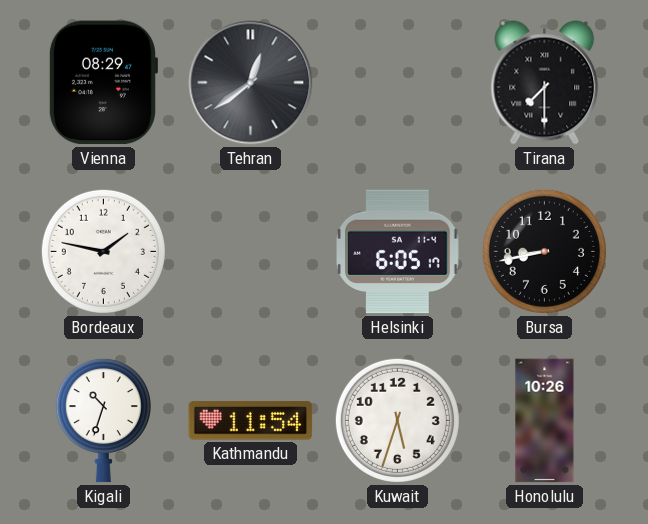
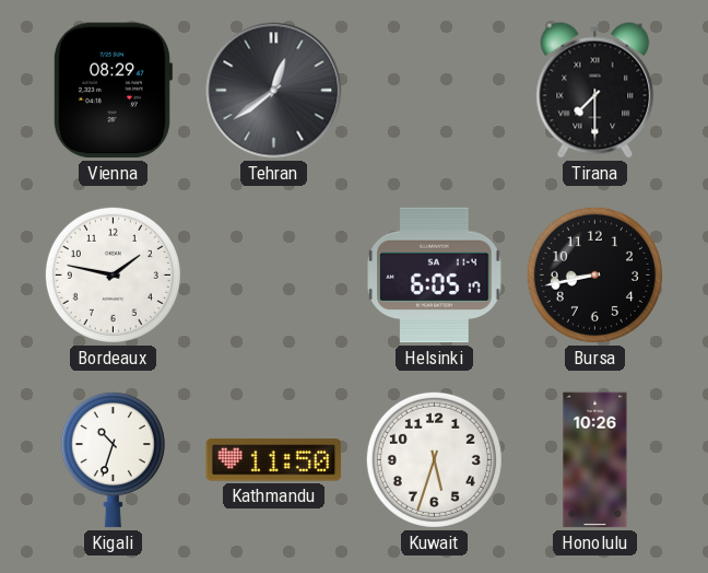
Kathmandu: 11:54 -> 11:50
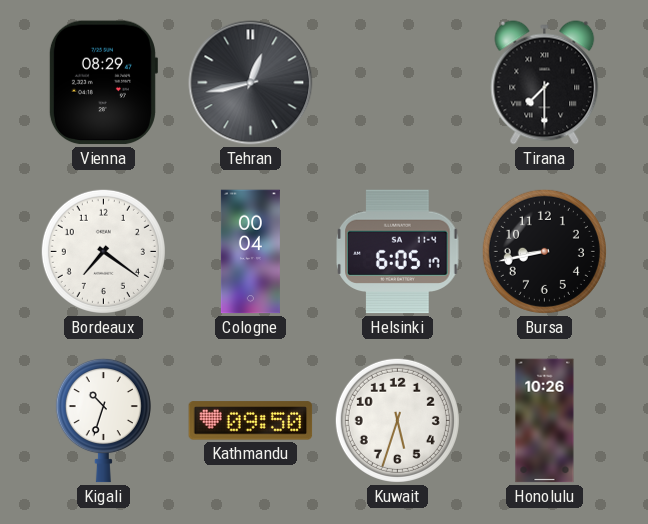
Tehran: 12:39 -> 12:43
Bordeaux: 1:47 -> 7:21
Cologne: none -> 00:04
Kathmandu: 11:50 -> 09:50
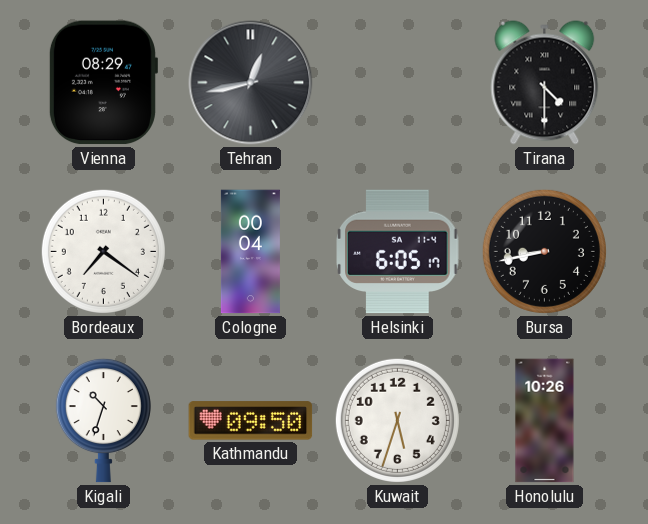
Tirana: 7:30 -> 4:30
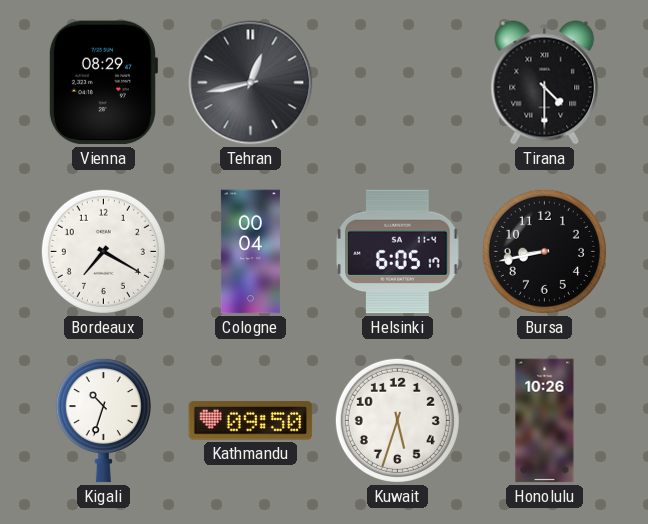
Bordeaux: 7:21 -> 7:20
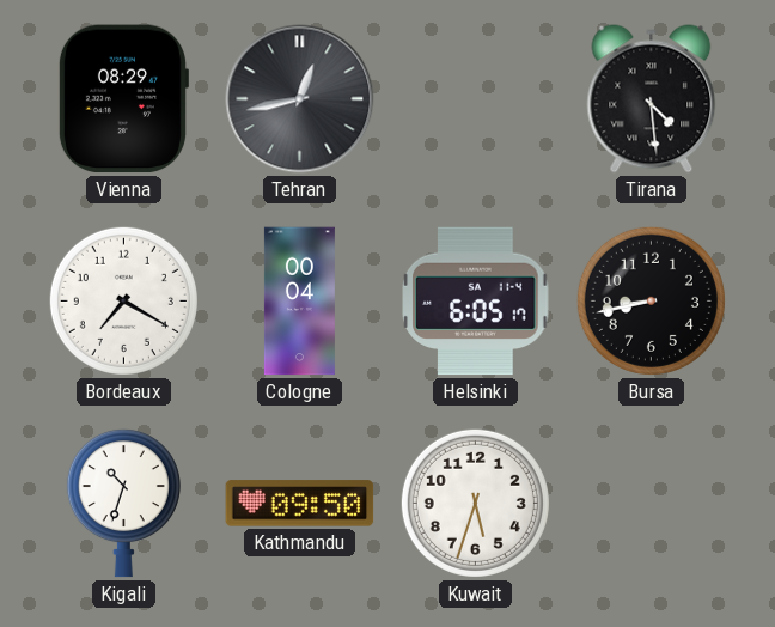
Tirana: 4:30 -> 4:29
Honolulu: 10:26 -> none
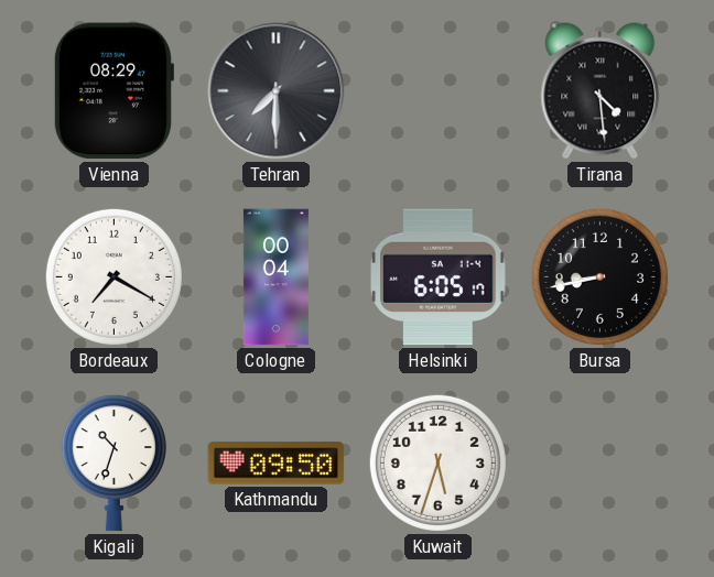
Tehran: 12:43 -> 7:30
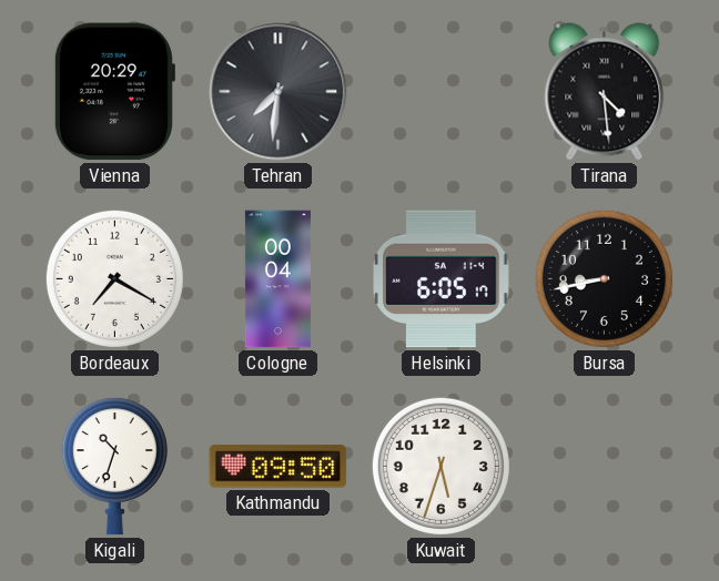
Vienna: 08:29 -> 20:29
Tehran: 7:30 -> 7:31
